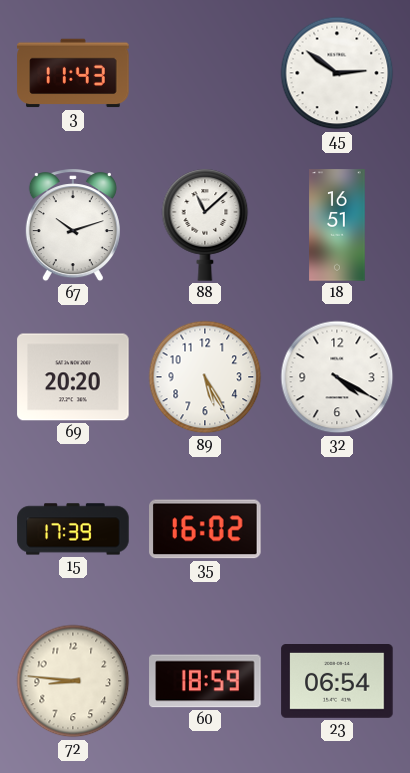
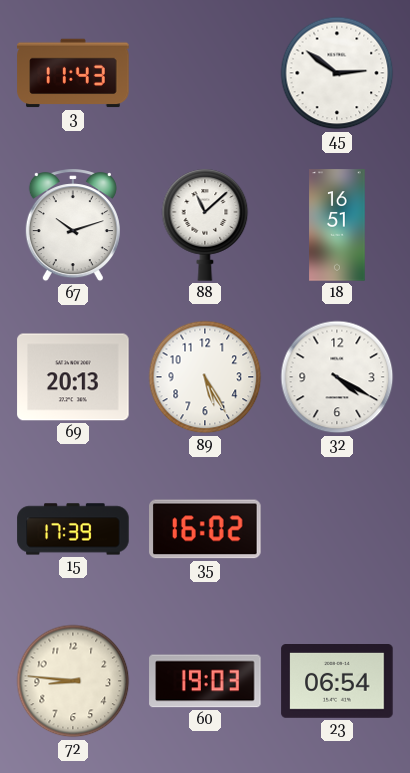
69: 20:20 -> 20:13
60: 18:59 -> 19:03
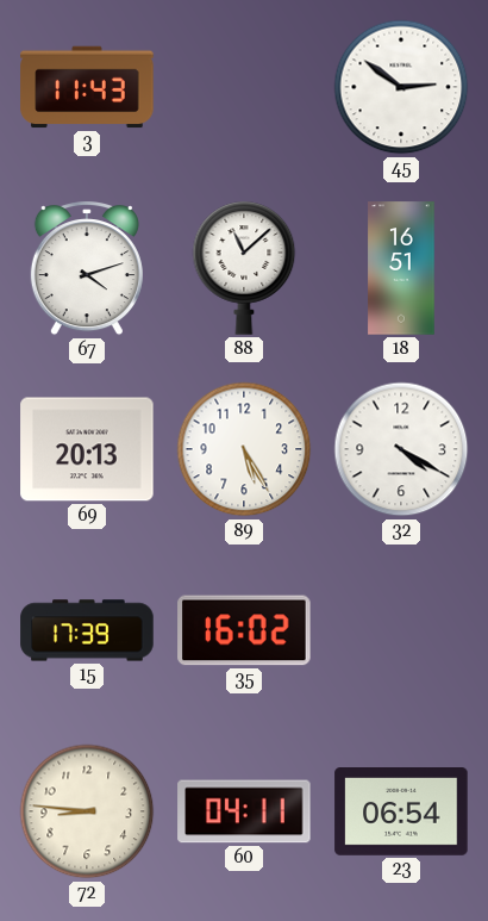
67: 10:12 -> 4:12
60: 19:03 -> 04:11
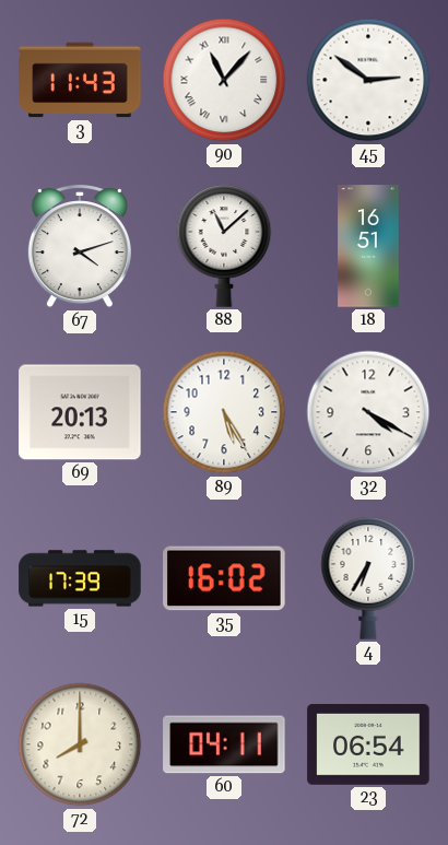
90: none -> 11:07
4: none -> 6:35
72: 8:46 -> 8:00
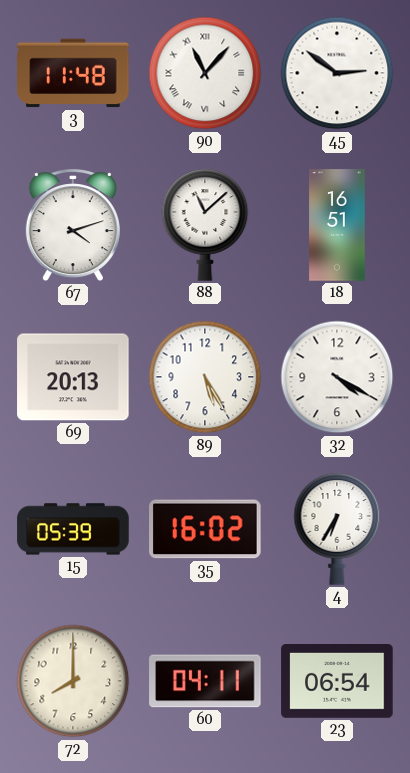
3: 11:43 -> 11:48
15: 17:39 -> 05:39
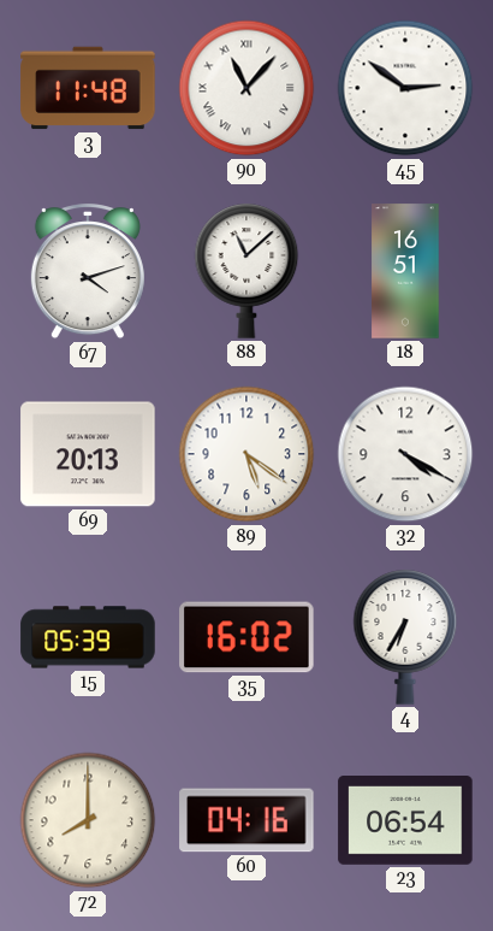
89: 5:25 -> 5:21
60: 04:11 -> 04:16
